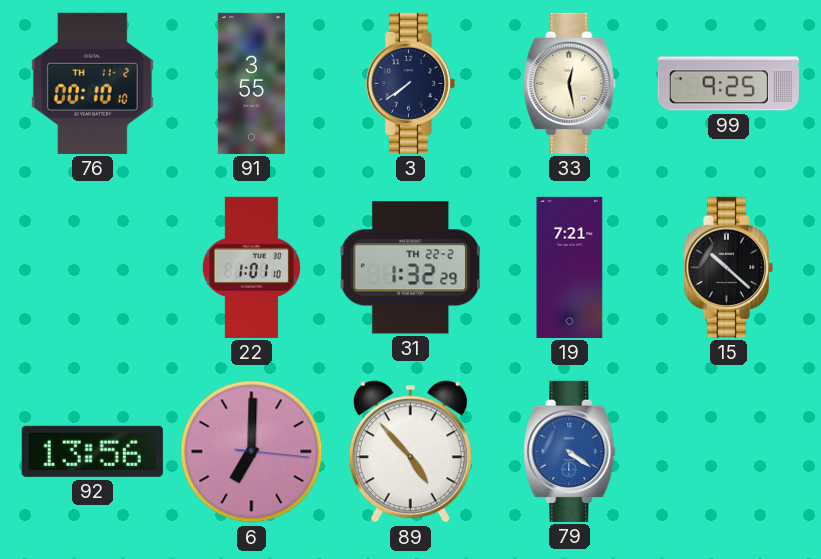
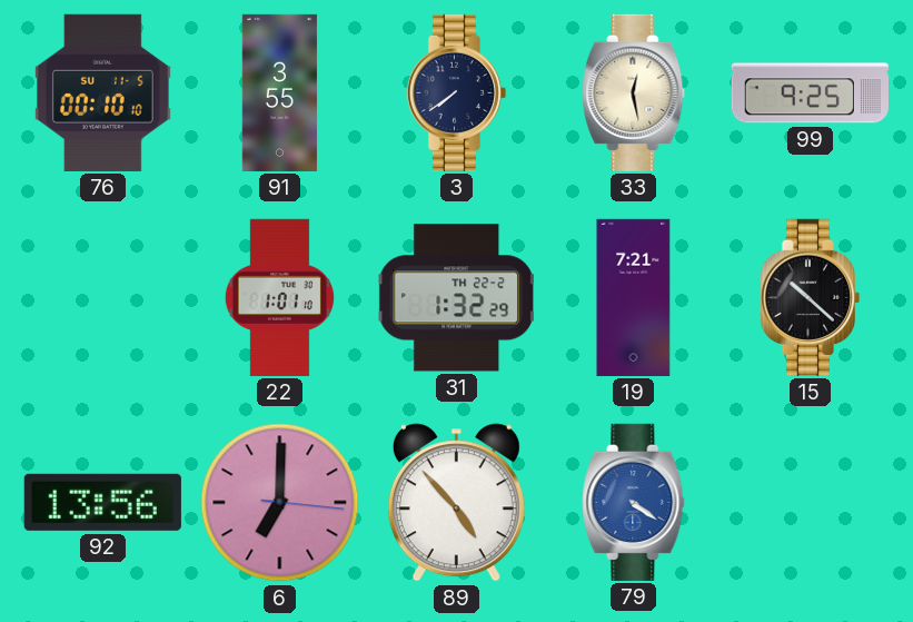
76 date: TH 11-2 -> SU 11-5
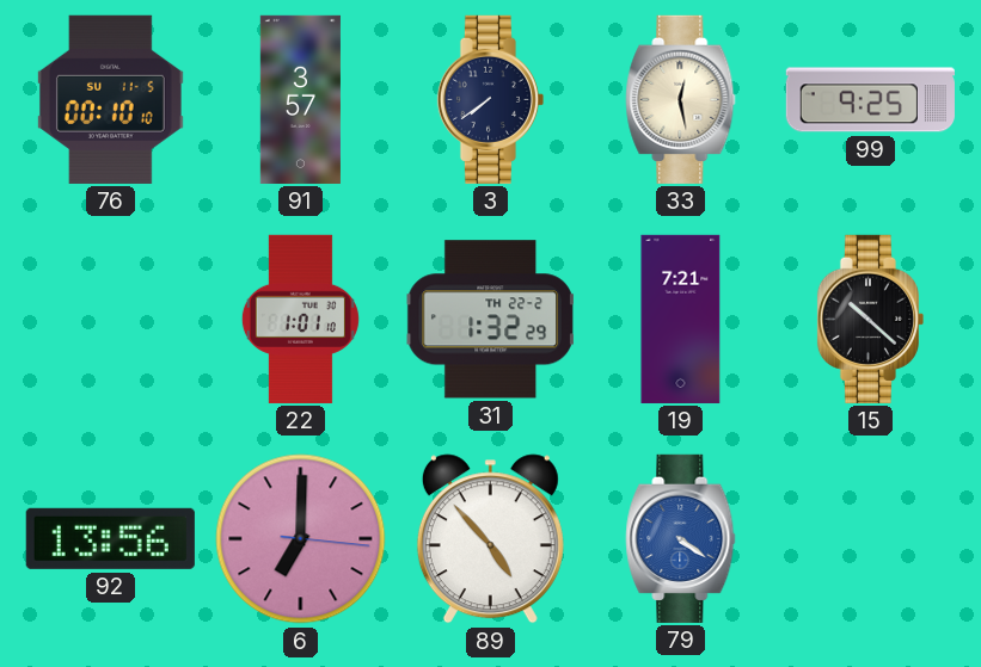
91: 3:55 -> 3:57
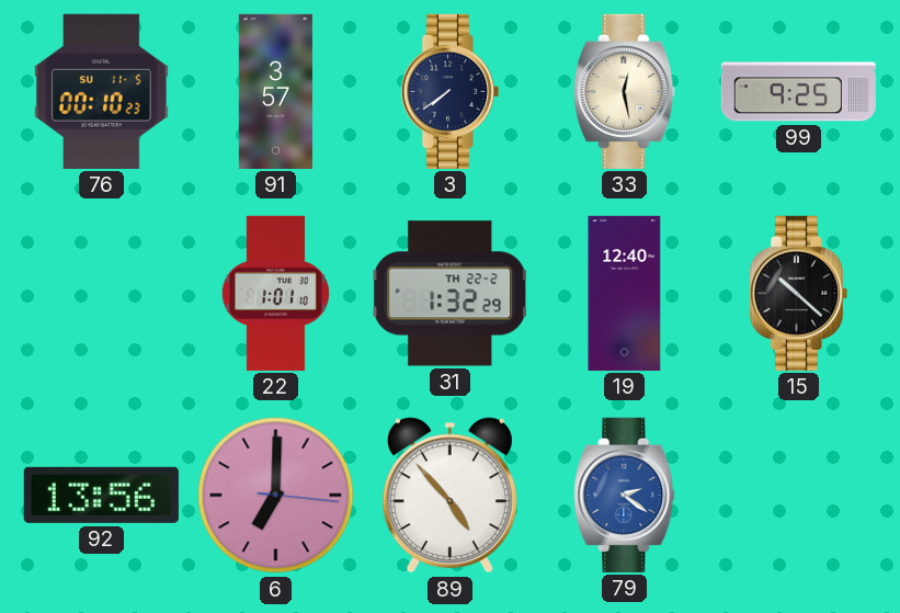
76: 00:10:10 -> 00:10:23
19: 7:21 -> 12:40
79: 4:21 -> 2:21
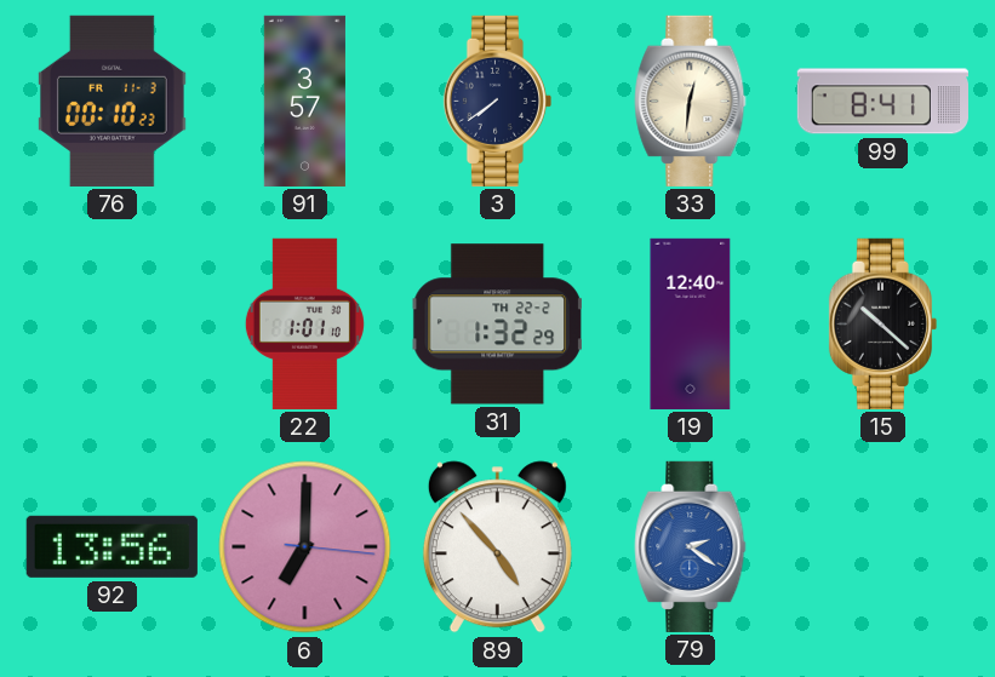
76 date: SU 11-5 -> FR 11-3
33: 12:28 -> 12:31
99: 9:25 -> 8:41
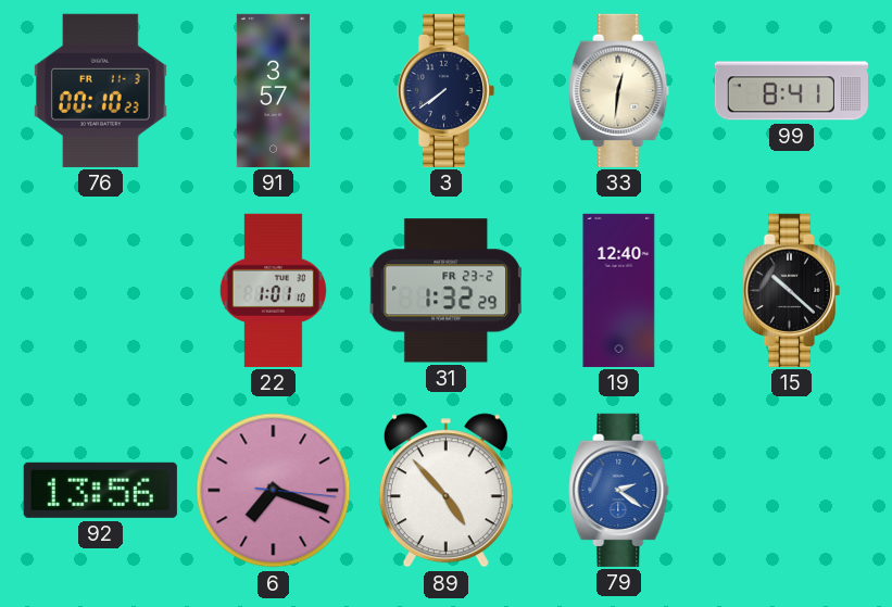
31 date: TH 22-2 -> FR 23-2
6: 7:00 -> 7:18
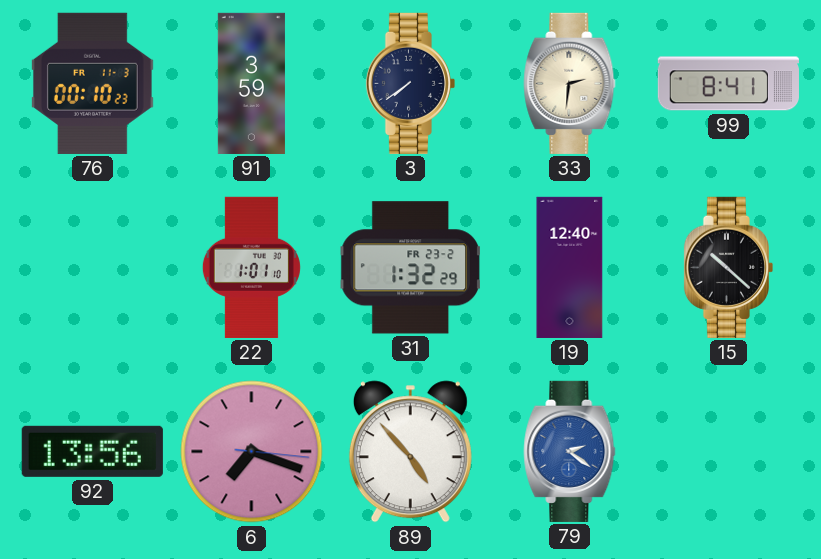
91: 3:57 -> 3:59
33: 12:31 -> 2:31
